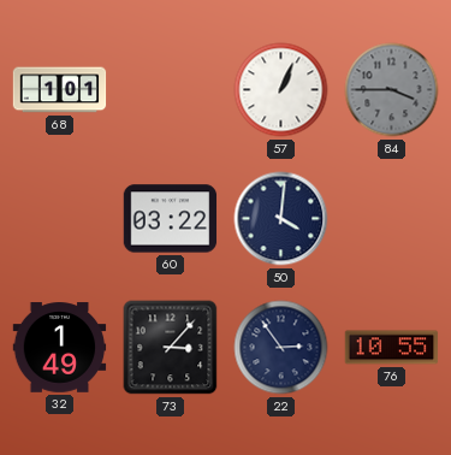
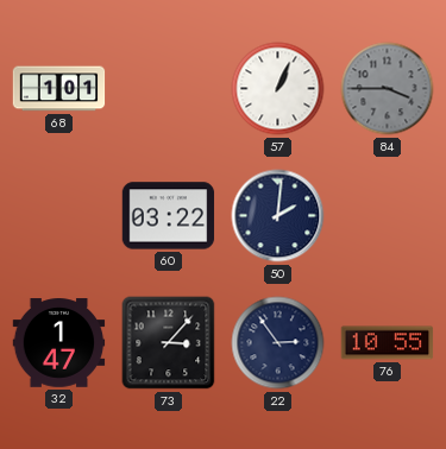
50: 4:01 -> 2:01
32: 1:49 -> 1:47
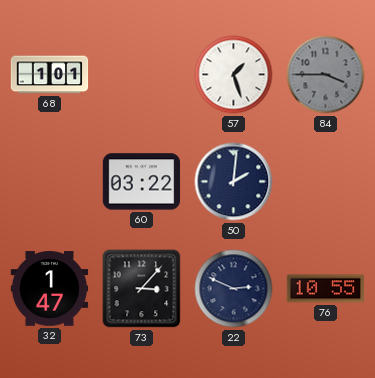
57: 1:04 -> 1:27
22: 2:54 -> 2:49
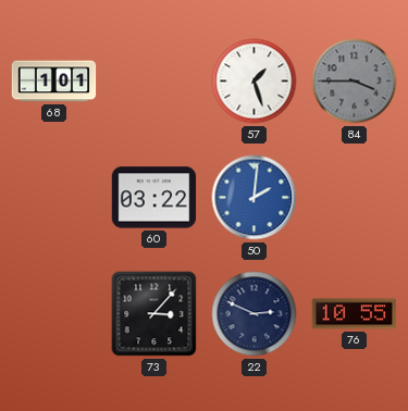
50 dial: navy -> blue
32: 1:47 -> none
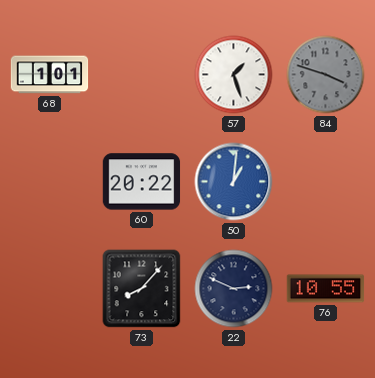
84: 3:45 -> 3:48
60: 03:22 -> 20:22
50: 2:01 -> 1:01
73: 3:07 -> 8:07
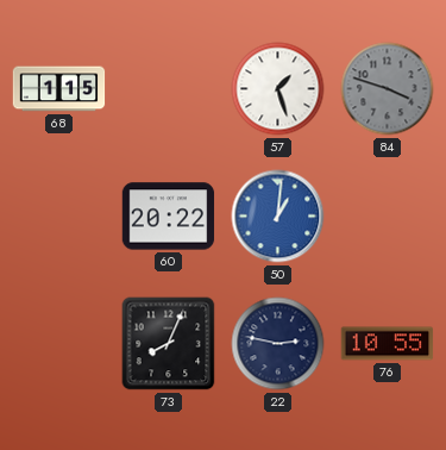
68: 1:01 -> 1:15
73: 8:07 -> 8:04
22: 2:49 -> 2:47
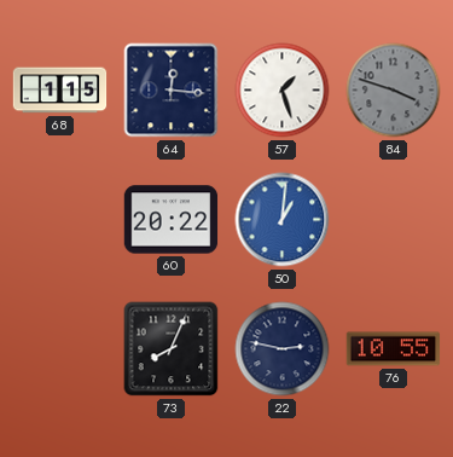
64: none -> 12:16
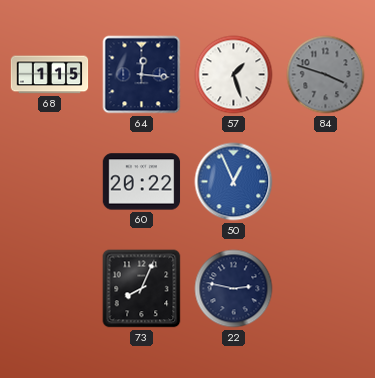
50: 1:01 -> 12:56
76: 10:55 -> none
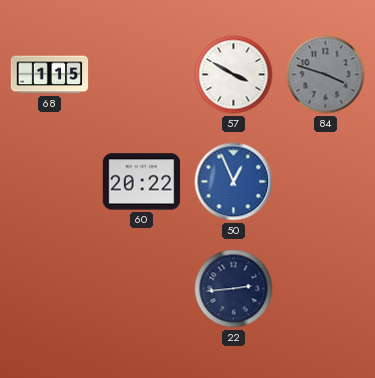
64: 12:16 -> none
57: 1:27 -> 3:50
73: 8:04 -> none
22: 2:47 -> 2:44
